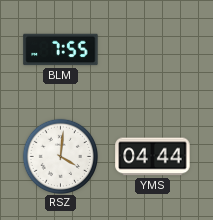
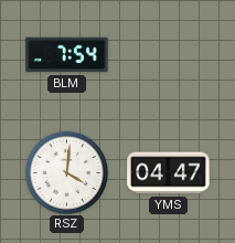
BLM: 7:55 -> 7:54
YMS: 04:44 -> 04:47
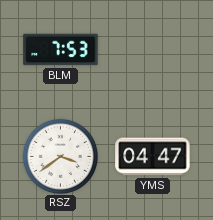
BLM: 7:54 -> 7:53
RSZ: 4:01 -> 3:39
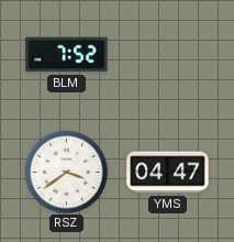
BLM: 7:53 -> 7:52
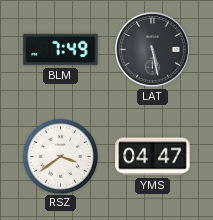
BLM: 7:52 -> 7:49
LAT: none -> 5:28
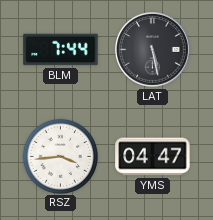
BLM: 7:49 -> 7:44
RSZ: 3:39 -> 3:44
